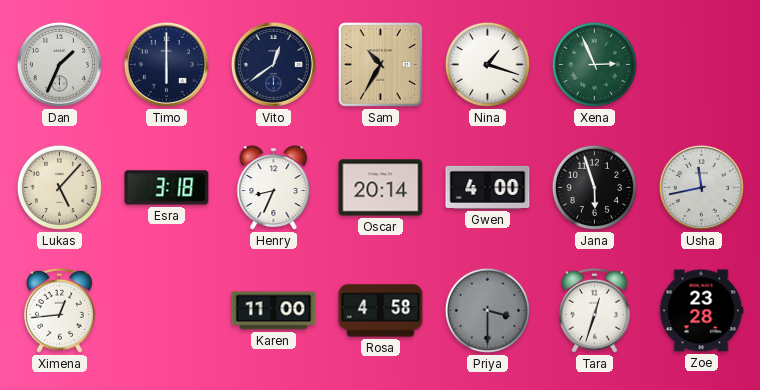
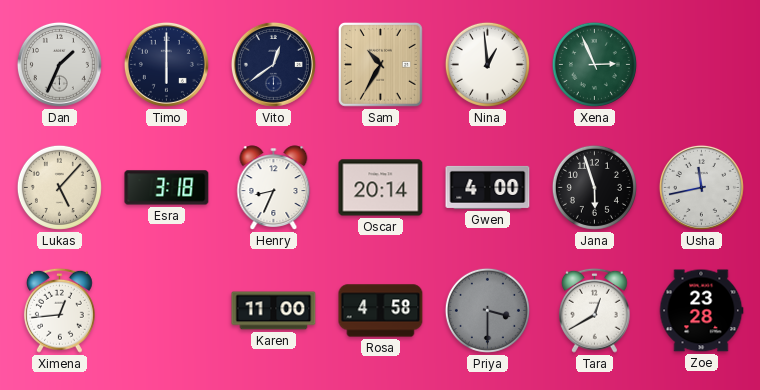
Nina: 1:18 -> 12:59
Tara: 12:33 -> 12:40
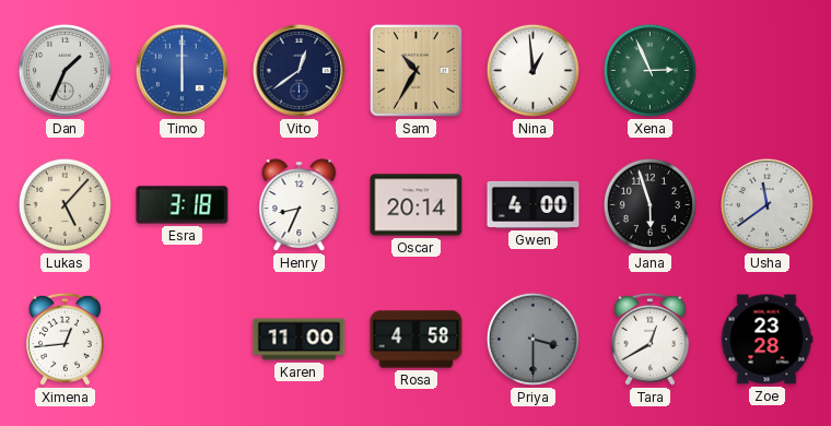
Timo dial: navy -> blue
Usha: 11:43 -> 11:39
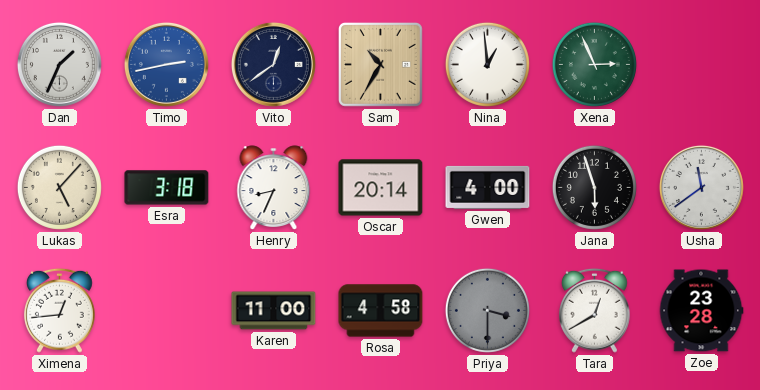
Timo: 6:00 -> 2:43
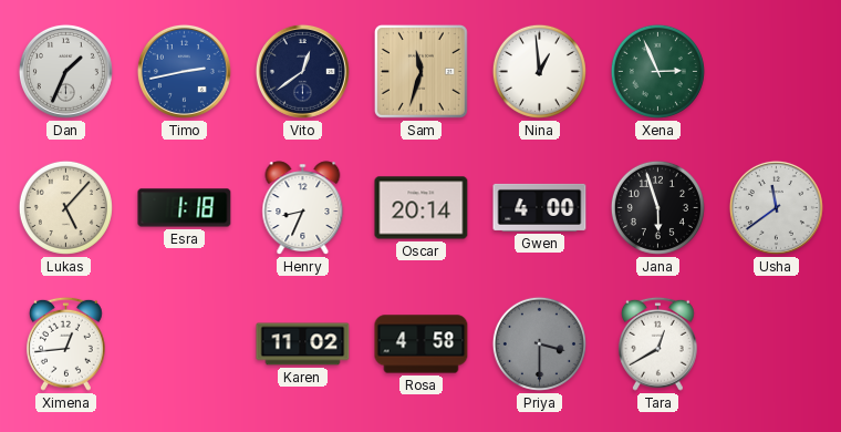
Sam: 10:35 -> 11:33
Esra: 3:18 -> 1:18
Karen: 11:00 -> 11:02
Zoe: 23:28 -> none
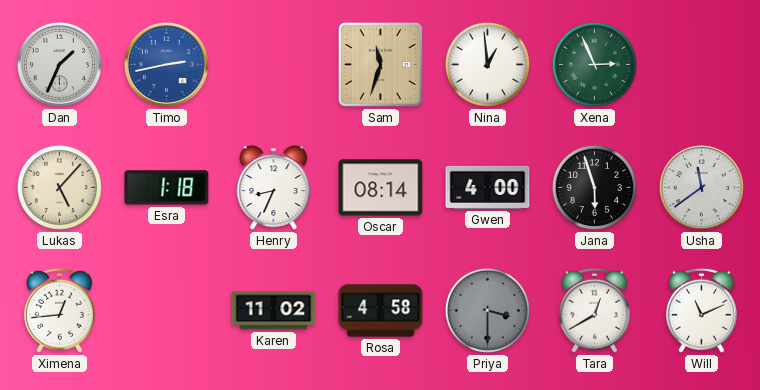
Vito: 12:39 -> none
Oscar: 20:14 -> 08:14
Will: none -> 11:11
